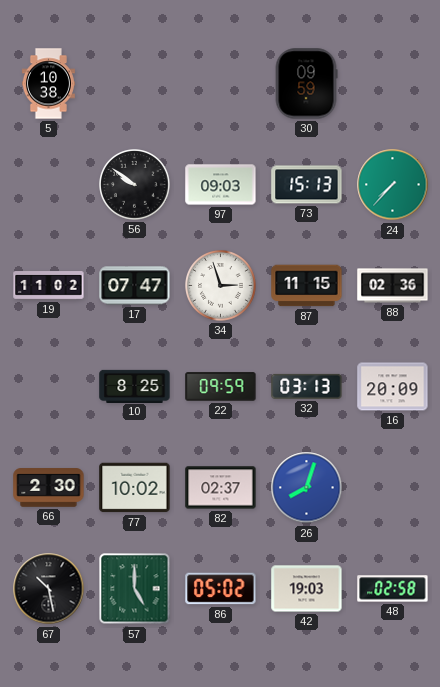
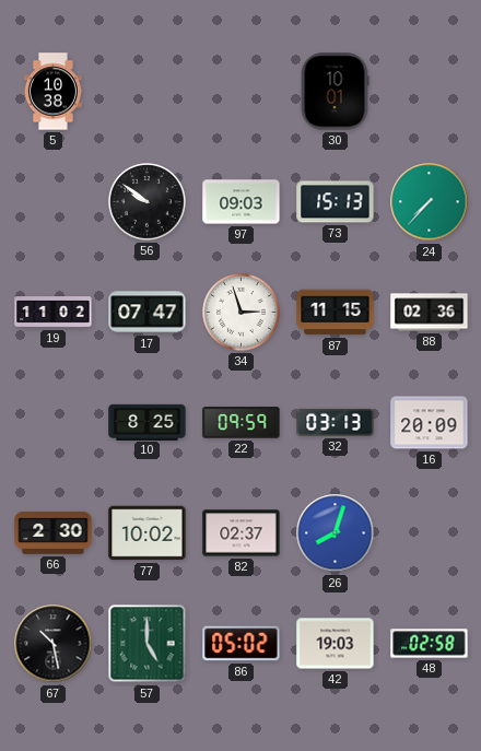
30: 09:59 -> 10:01
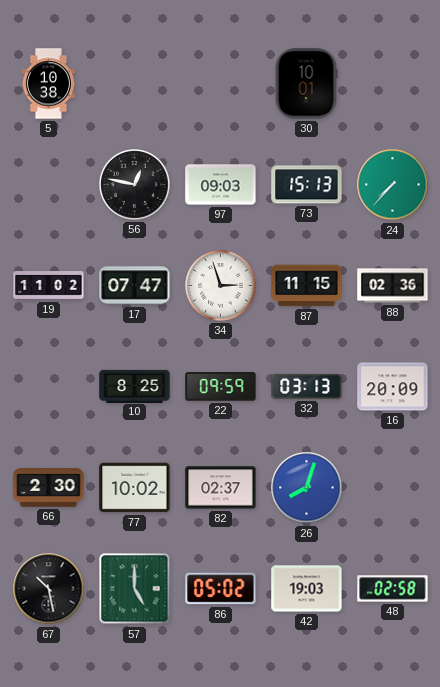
56: 9:51 -> 12:47
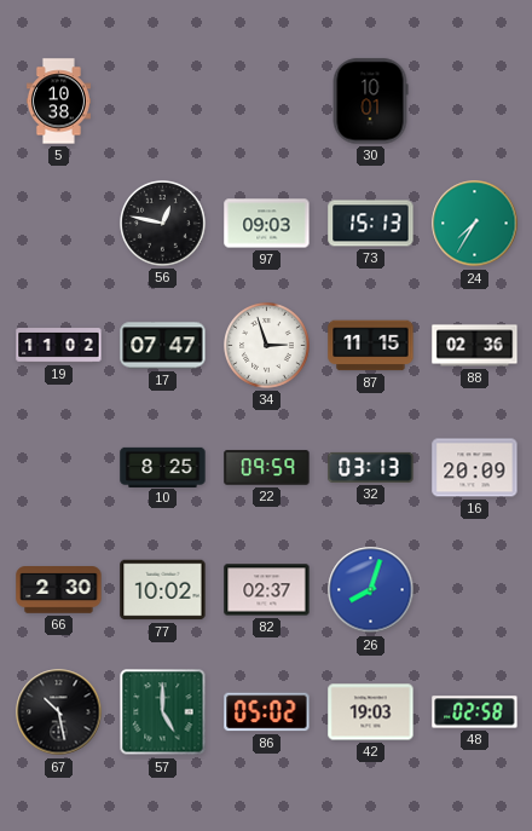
24: 7:37 -> 7:35
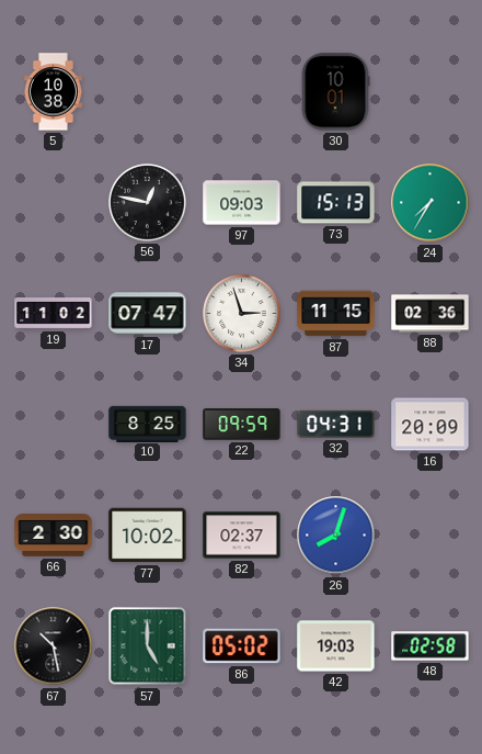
32: 03:13 -> 04:31
